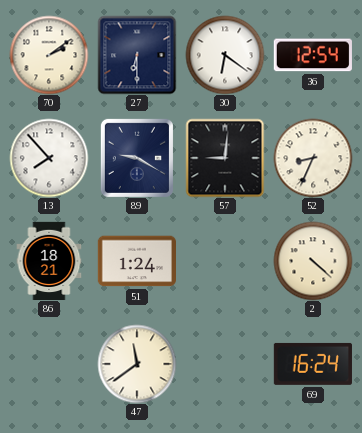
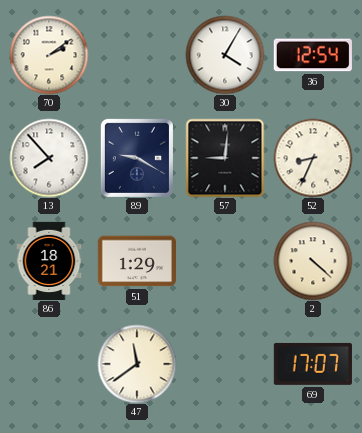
27: 6:30 -> none
30: 6:21 -> 4:05
51: 1:24 -> 1:29
69: 16:24 -> 17:07
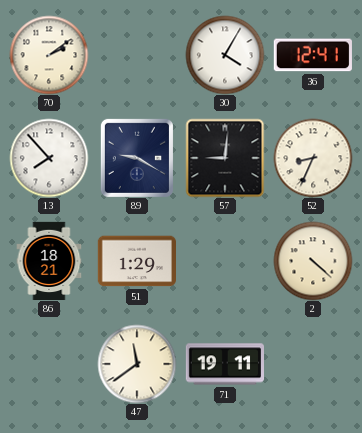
36: 12:54 -> 12:41
71: none -> 19:11
69: 17:07 -> none
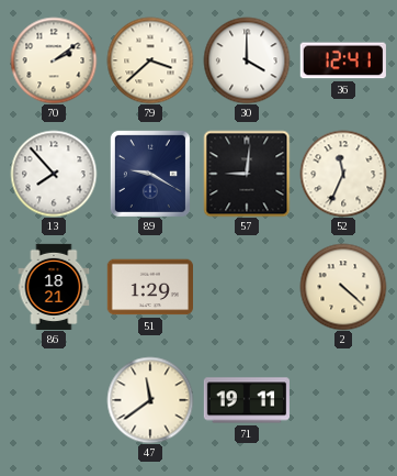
79: none -> 3:38
30: 4:05 -> 4:00
52: 8:34 -> 11:34
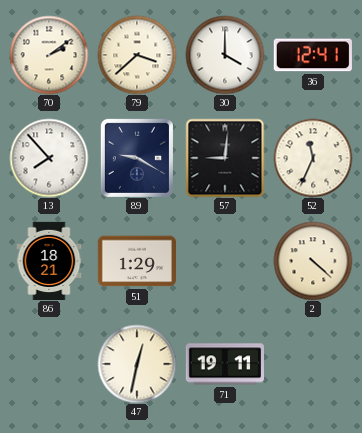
47: 11:39 -> 12:32
